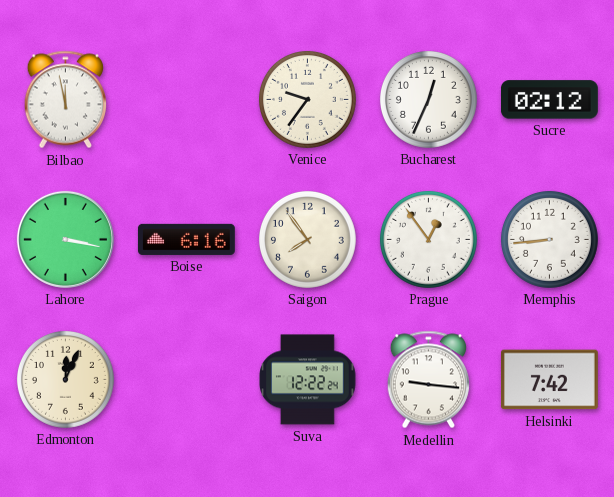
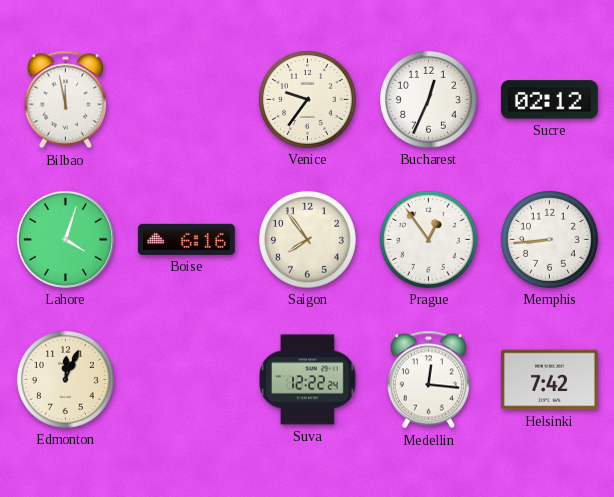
Lahore: 3:17 -> 4:03
Medellin: 9:16 -> 12:16
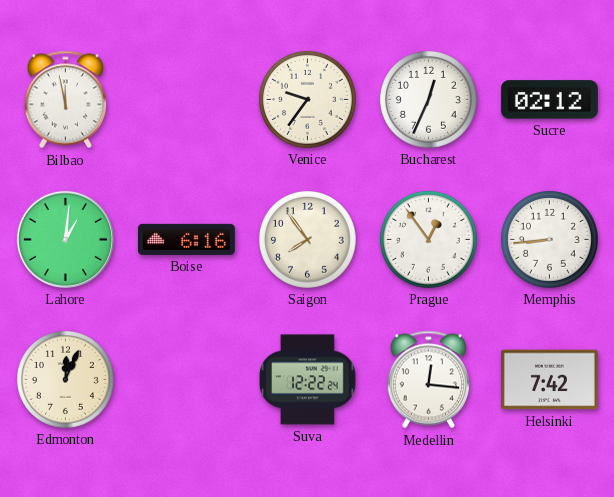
Lahore: 4:03 -> 1:01
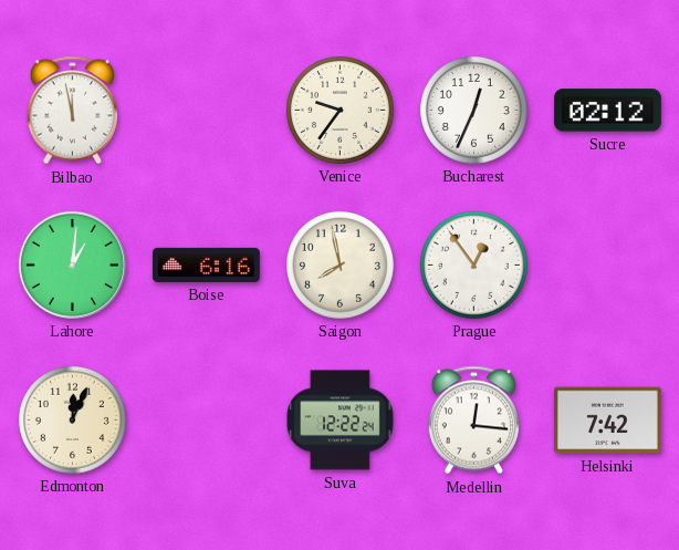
Saigon: 7:54 -> 7:58
Memphis: 8:44 -> none
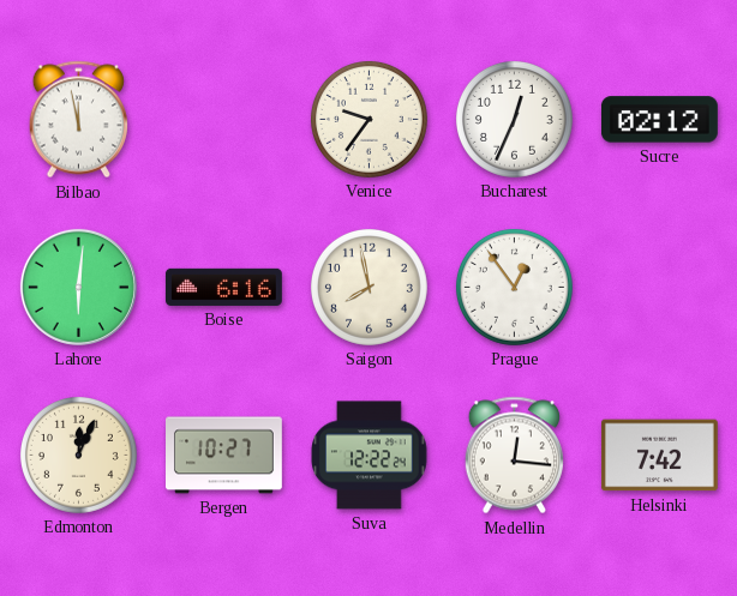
Lahore: 1:01 -> 6:01
Bergen: none -> 10:27
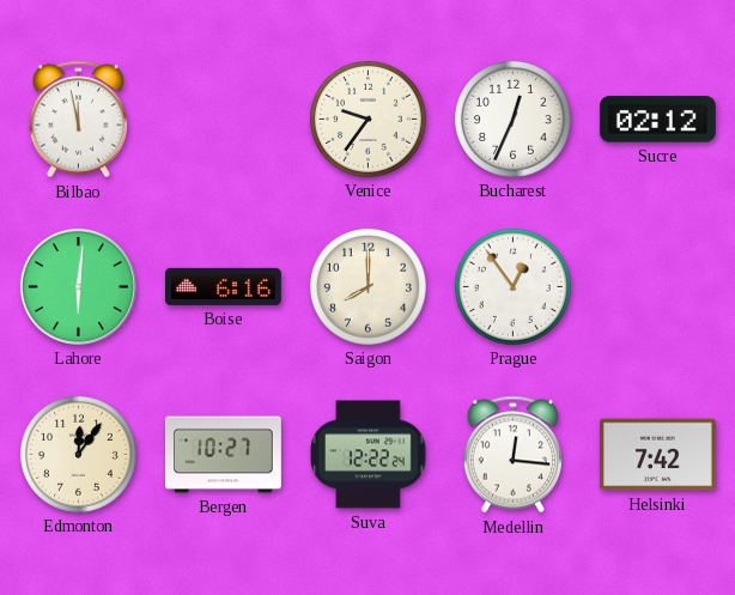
Saigon: 7:58 -> 8:00
Edmonton: 12:04 -> 12:06
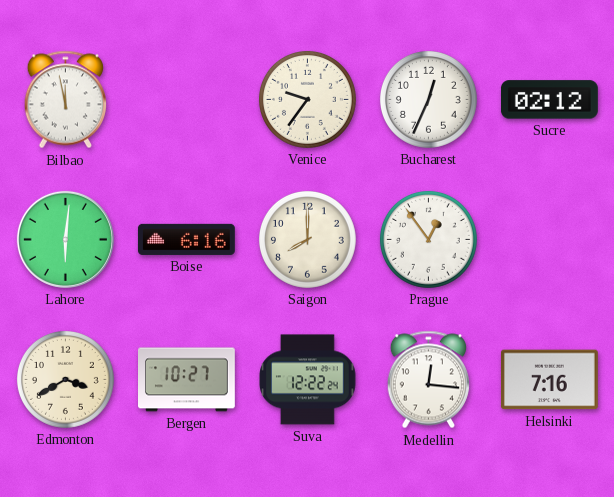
Edmonton: 12:06 -> 3:40
Helsinki: 7:42 -> 7:16
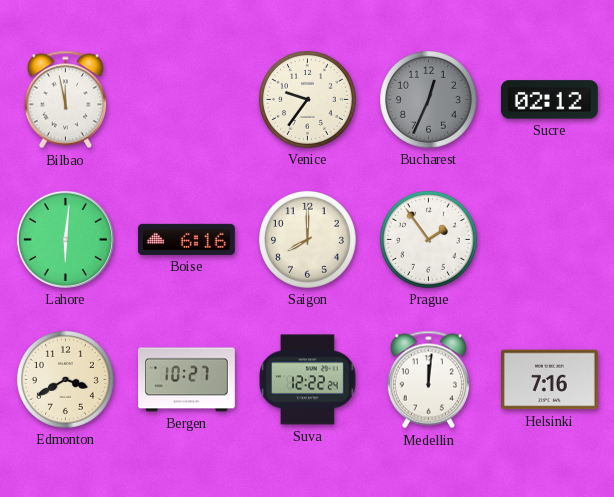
Bucharest dial: white -> grey
Prague: 12:54 -> 1:54
Medellin: 12:16 -> 12:01
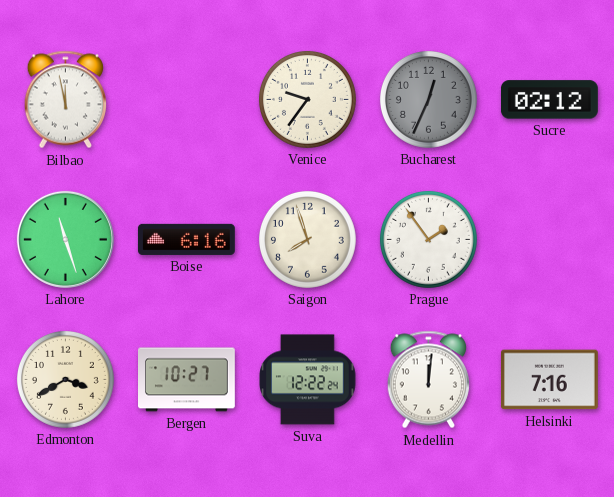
Lahore: 6:01 -> 11:27
Saigon: 8:00 -> 7:57
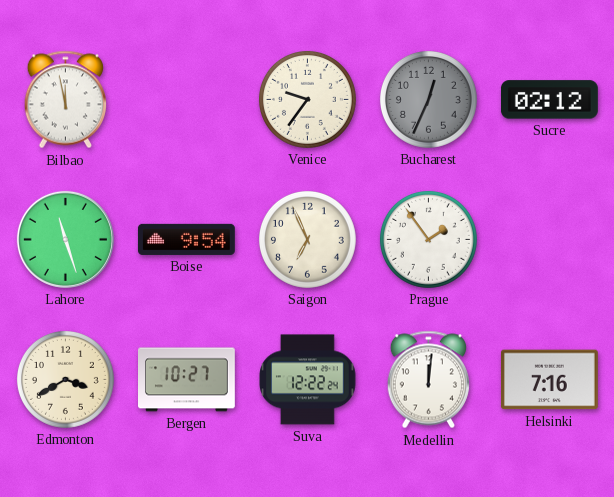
Boise: 6:16 -> 9:54
Saigon: 7:57 -> 6:56
